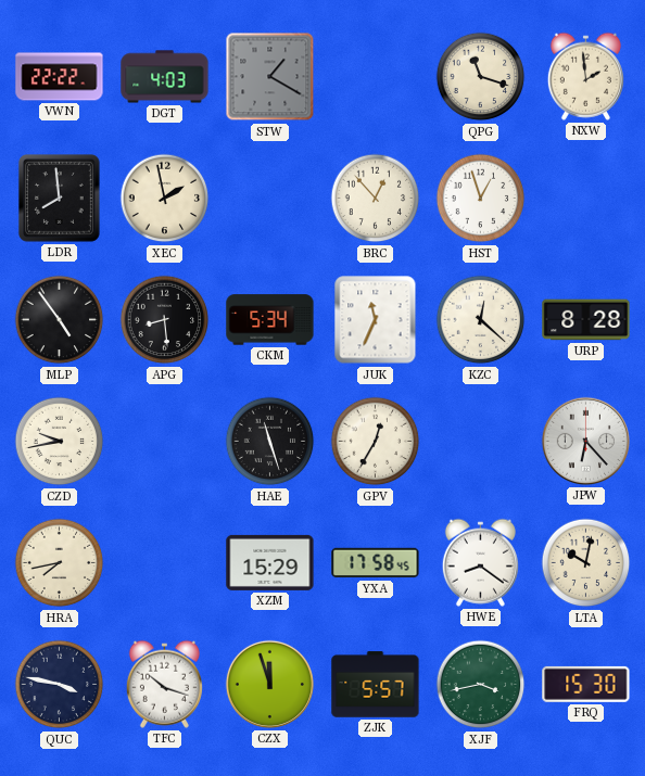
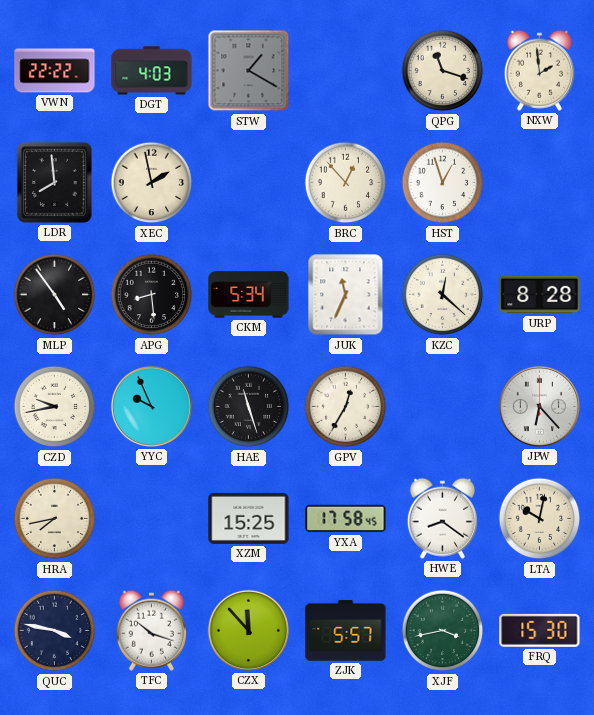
YYC: none -> 9:56
XZM: 15:29 -> 15:25
CZX: 11:57 -> 11:53
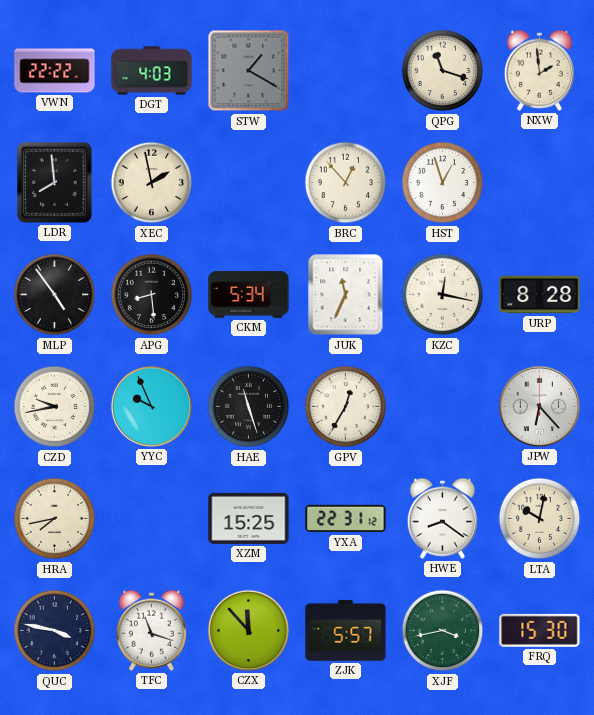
KZC: 12:22 -> 12:17
YXA: 17:58 -> 22:31
TFC: 10:18 -> 11:18
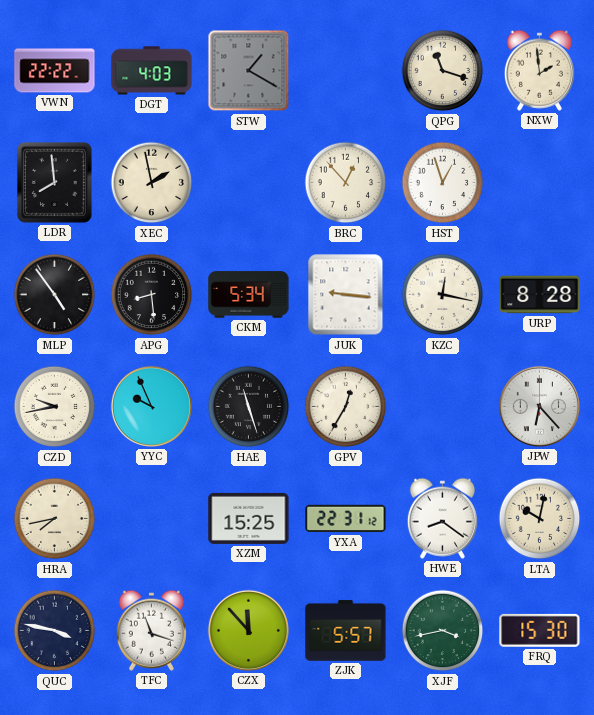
JUK: 11:34 -> 9:16
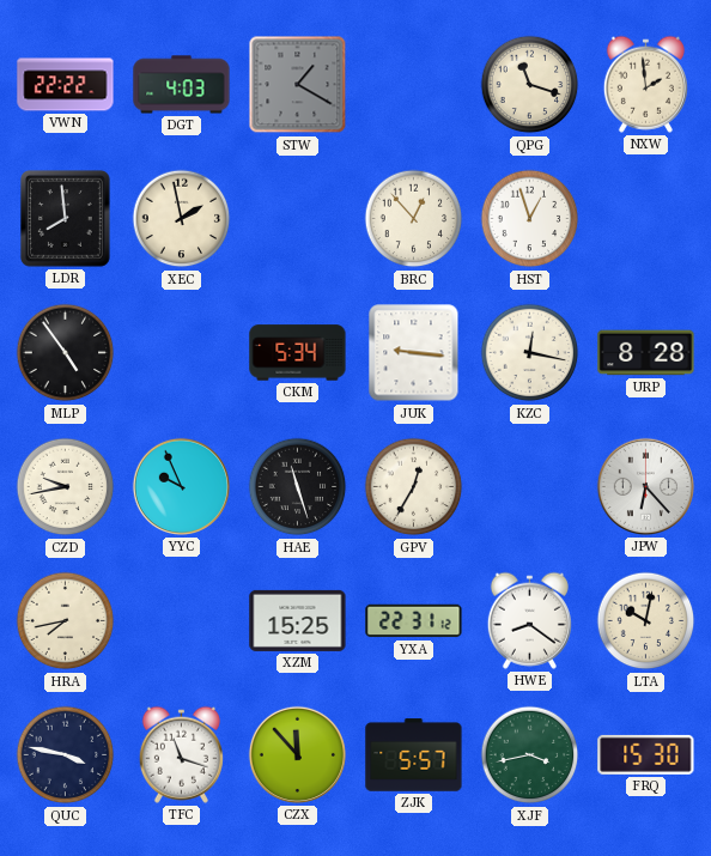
APG: 8:29 -> none
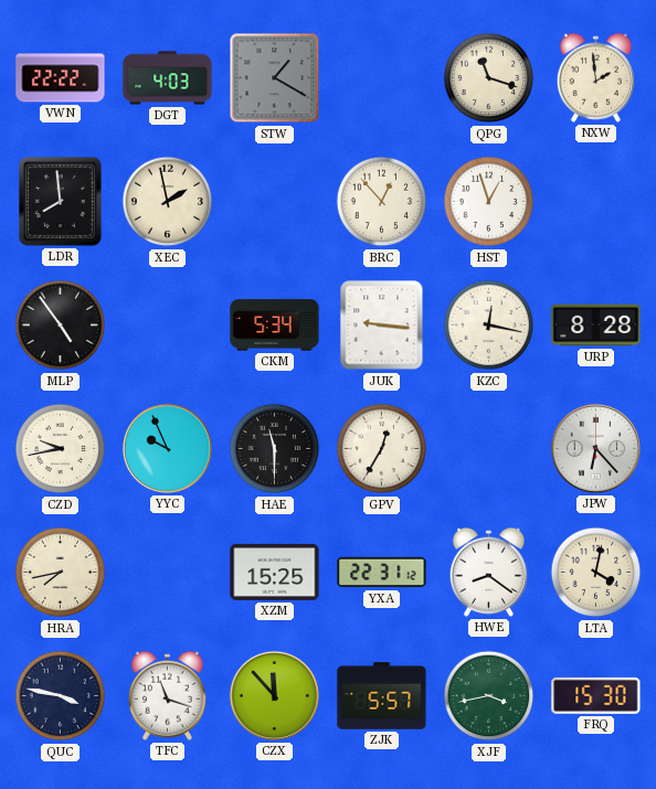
HAE: 11:27 -> 11:30
LTA: 10:02 -> 4:02
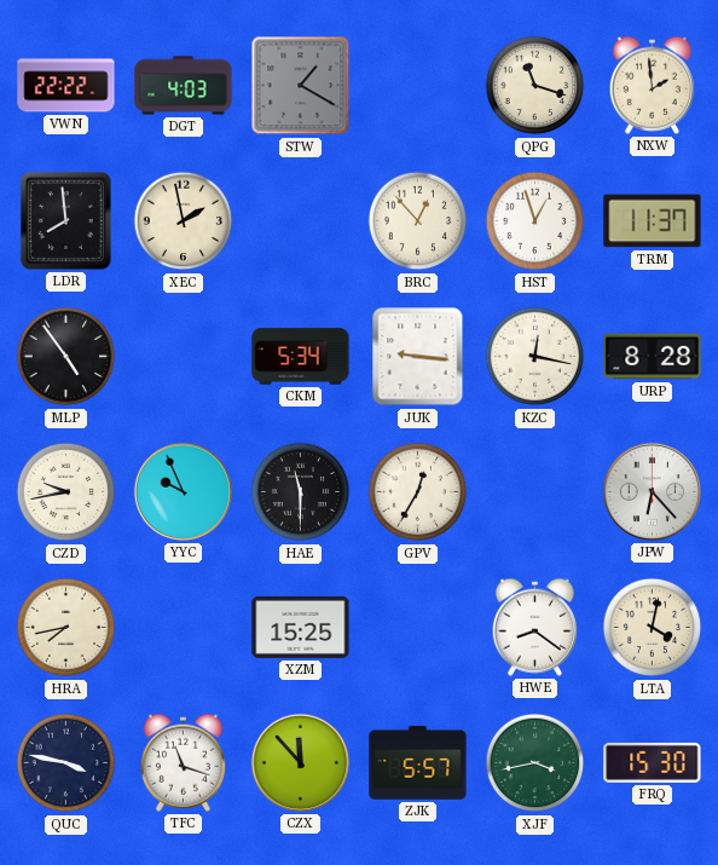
TRM: none -> 11:37
YXA: 22:31 -> none
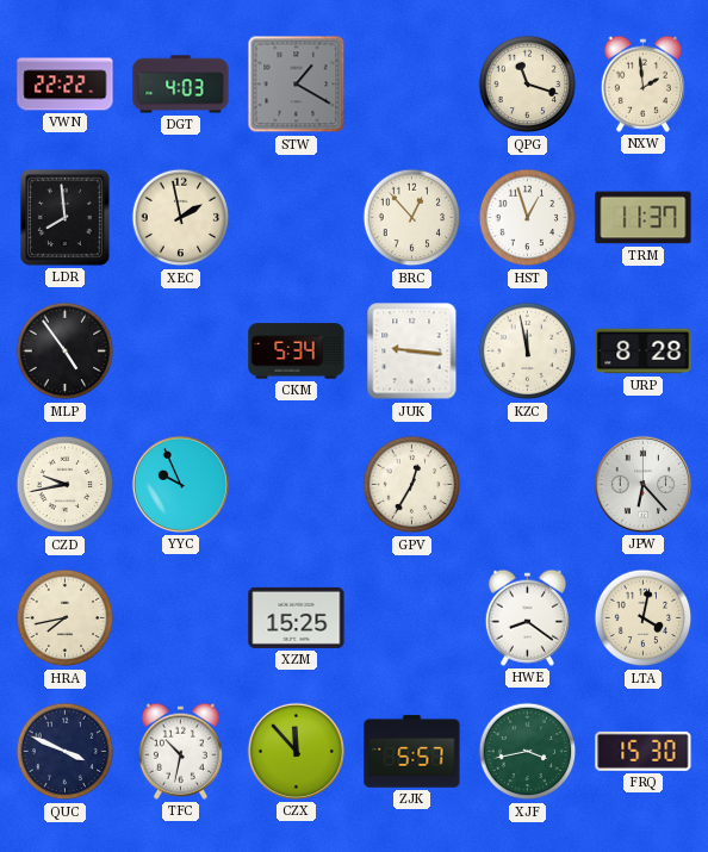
KZC: 12:17 -> 11:58
HAE: 11:30 -> none
QUC: 3:47 -> 3:49
TFC: 11:18 -> 10:32
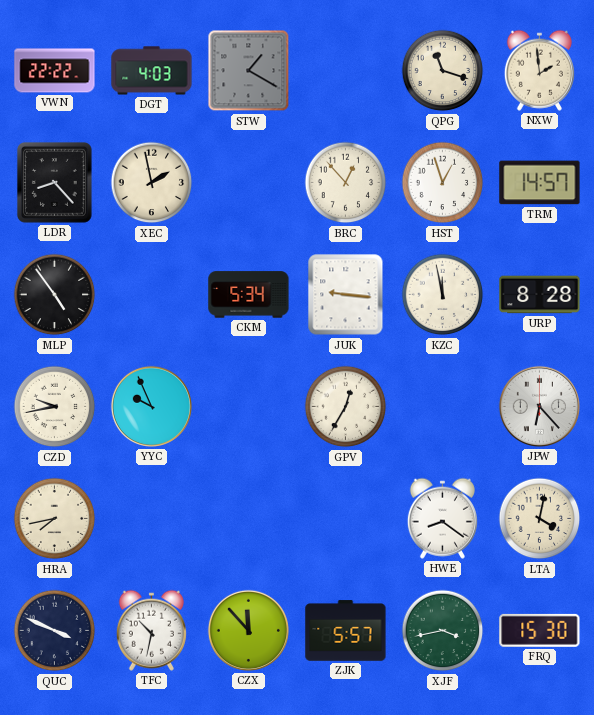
LDR: 7:59 -> 8:23
TRM: 11:37 -> 14:57
XZM: 15:25 -> none
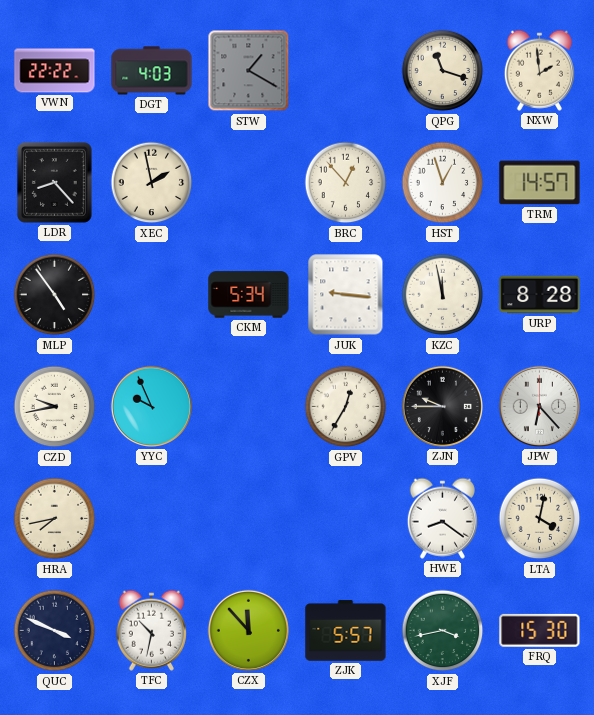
ZJN: none -> 9:45
